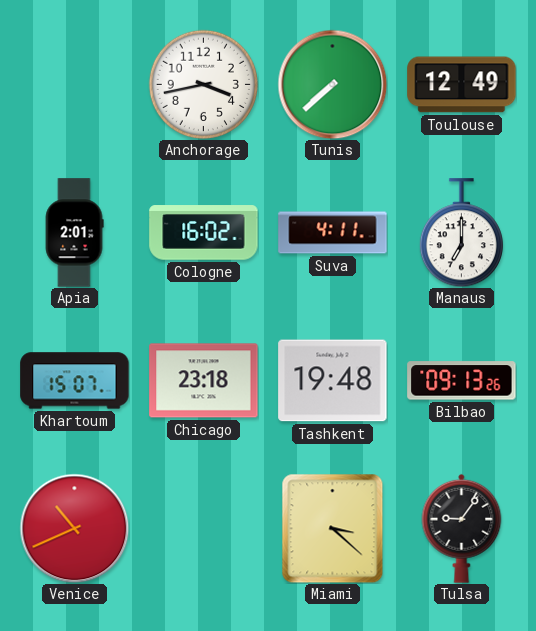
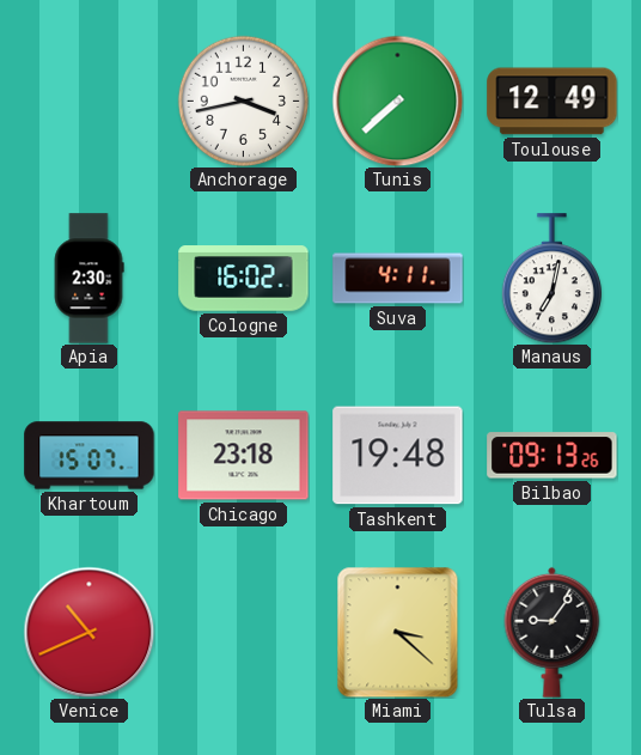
Apia: 2:01 -> 2:30
Manaus: 7:00 -> 7:02
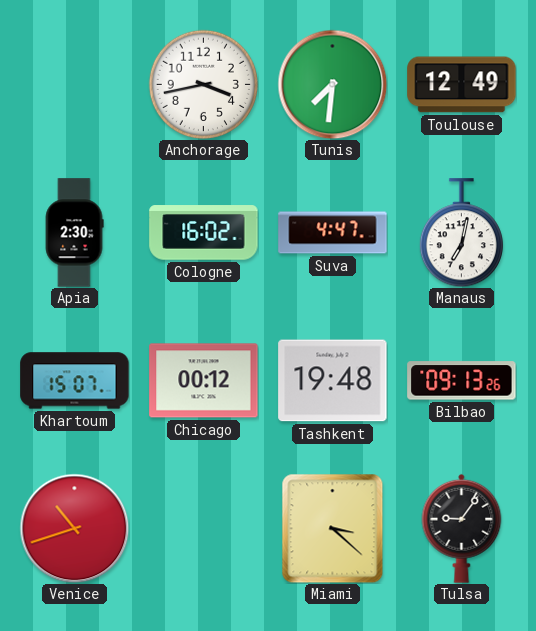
Tunis: 7:38 -> 7:31
Suva: 4:11 -> 4:47
Chicago: 23:18 -> 00:12
Venice: 10:41 -> 10:42
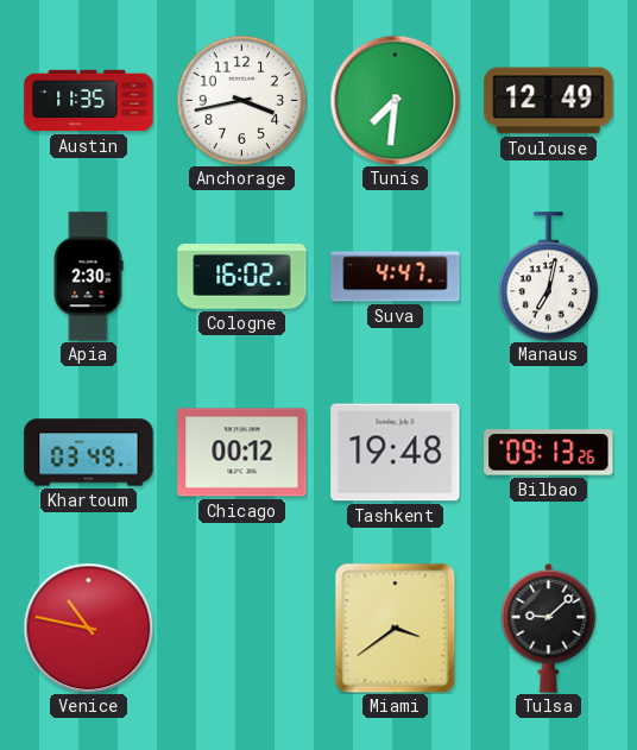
Austin: none -> 11:35
Khartoum: 15:07 -> 03:49
Venice: 10:42 -> 10:47
Miami: 3:22 -> 3:39
Tulsa: 9:06 -> 9:08
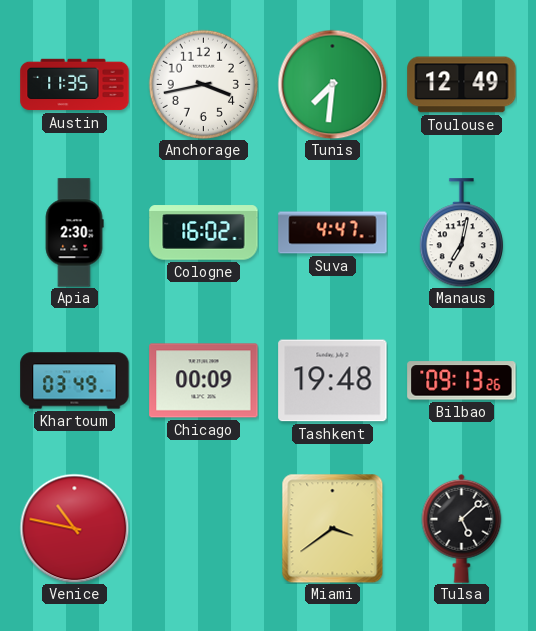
Chicago: 00:12 -> 00:09
Tulsa: 9:08 -> 5:08
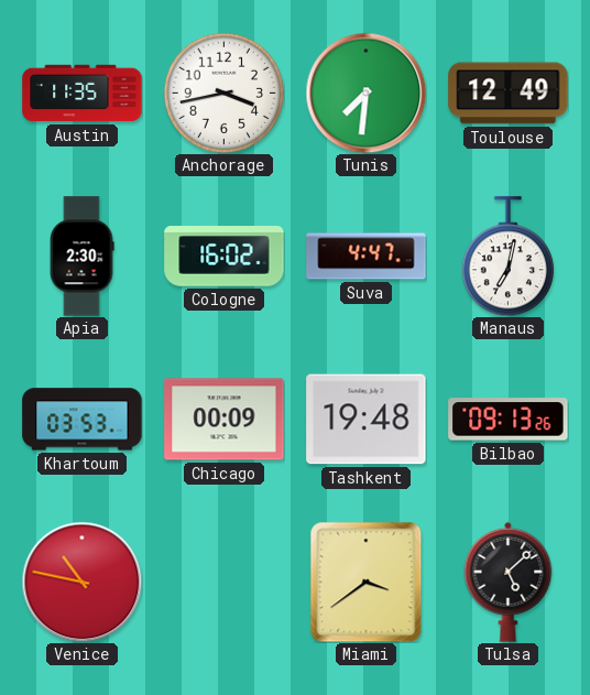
Khartoum: 03:49 -> 03:53
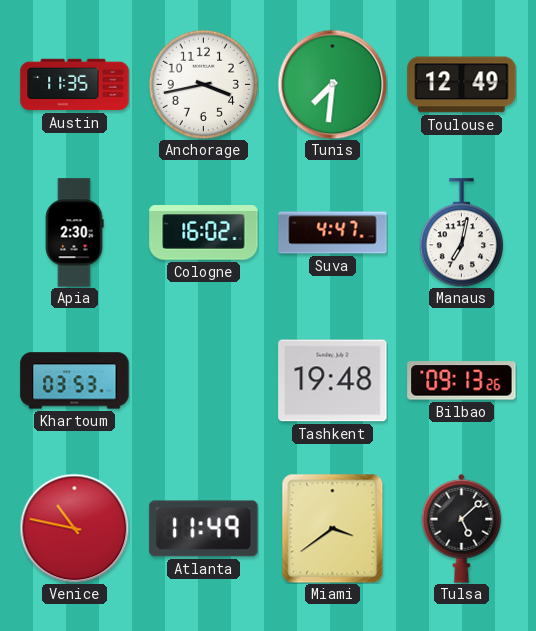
Chicago: 00:09 -> none
Atlanta: none -> 11:49
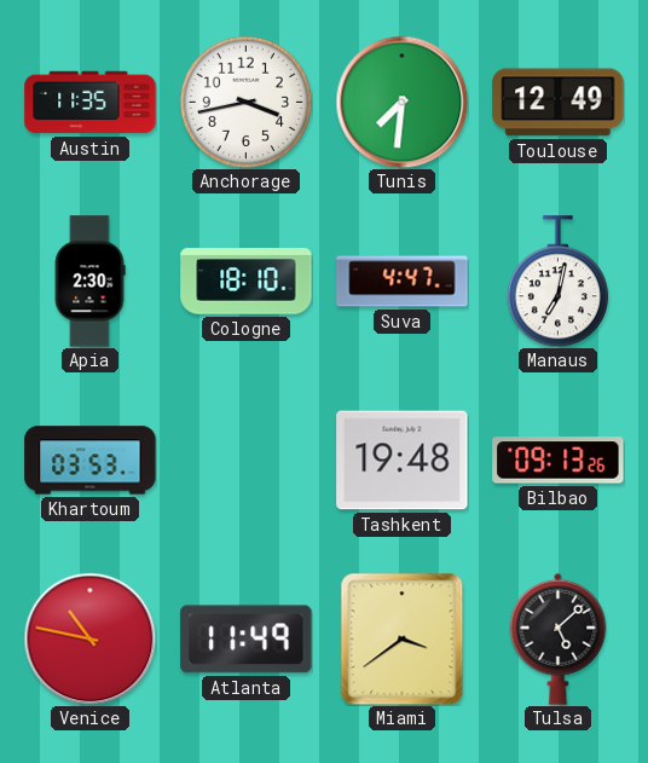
Cologne: 16:02 -> 18:10
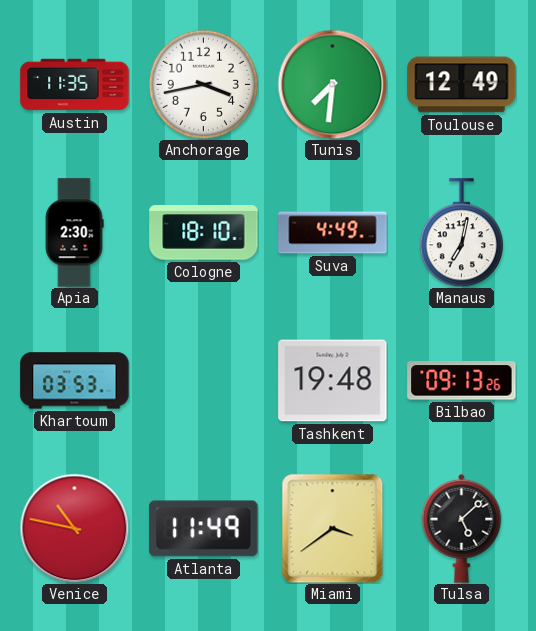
Suva: 4:47 -> 4:49
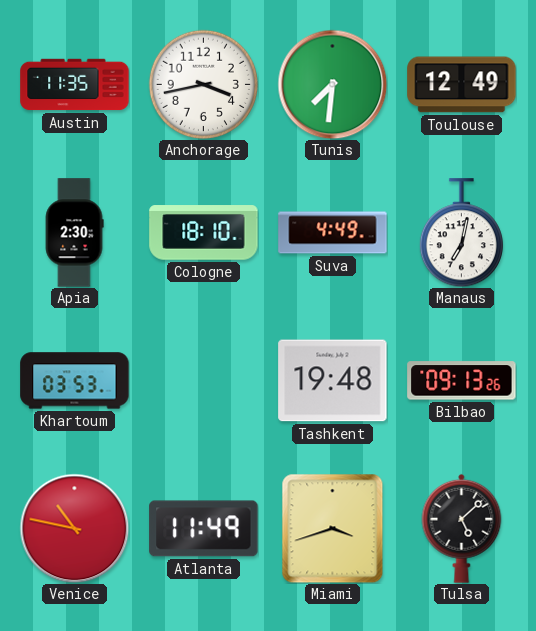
Miami: 3:39 -> 3:42
